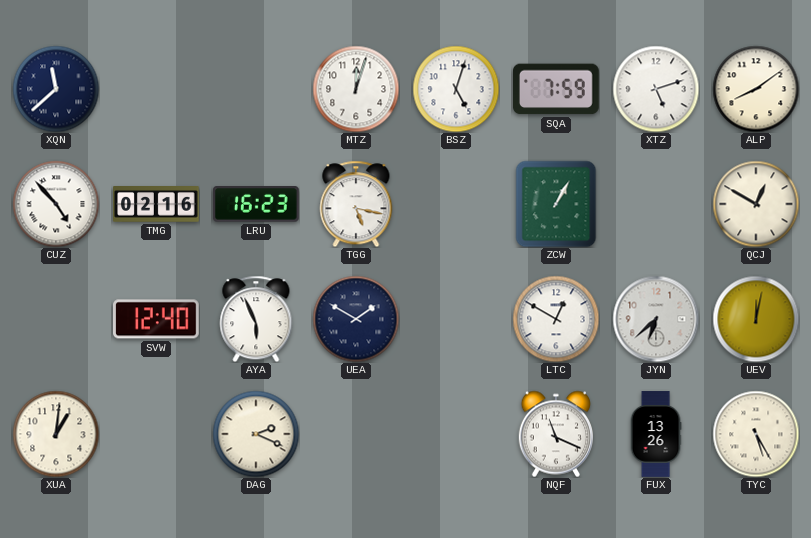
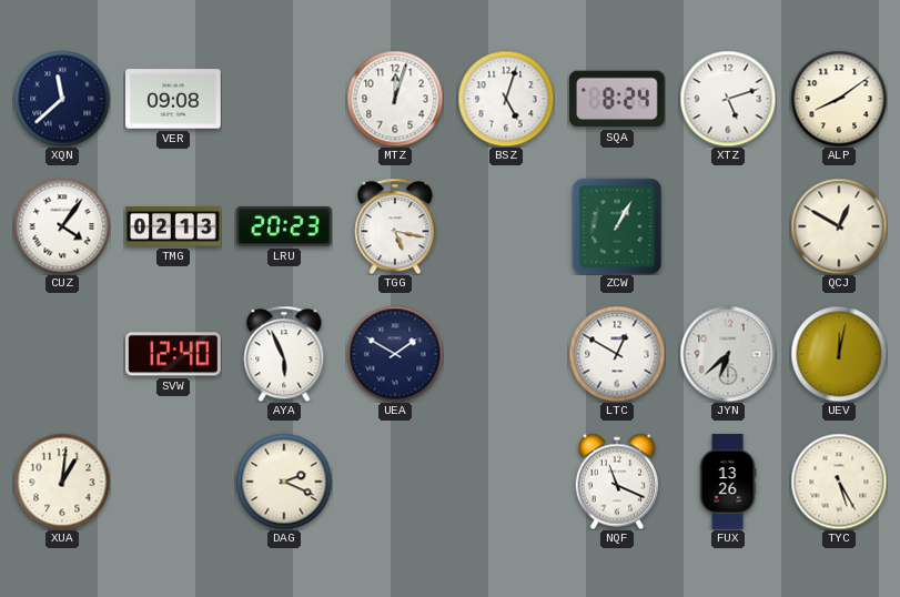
VER: none -> 09:08
SQA: 7:59 -> 8:24
CUZ: 4:53 -> 4:06
TMG: 02:16 -> 02:13
LRU: 16:23 -> 20:23
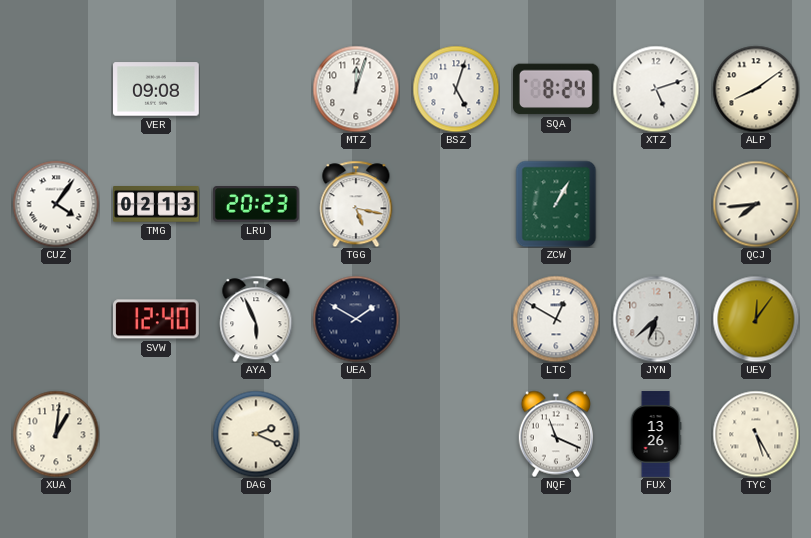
XQN: 11:38 -> none
QCJ: 12:50 -> 7:44
UEV: 12:02 -> 12:06
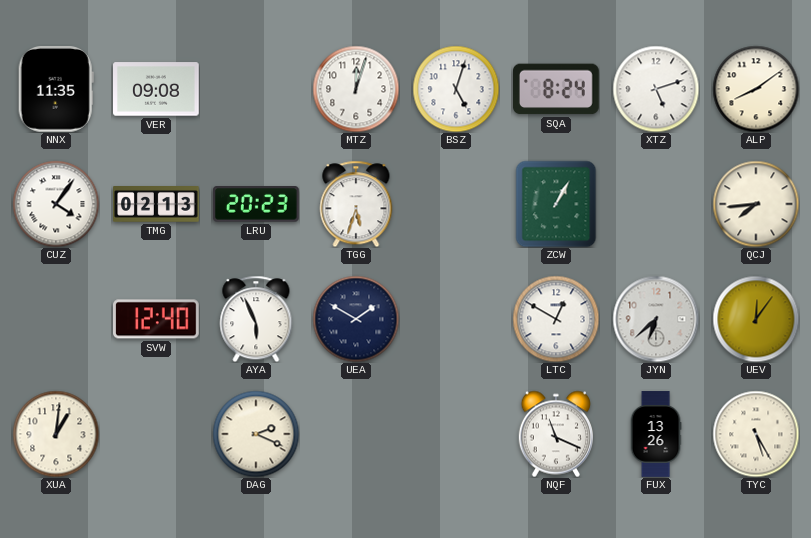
NNX: none -> 11:35
TGG: 5:17 -> 5:33
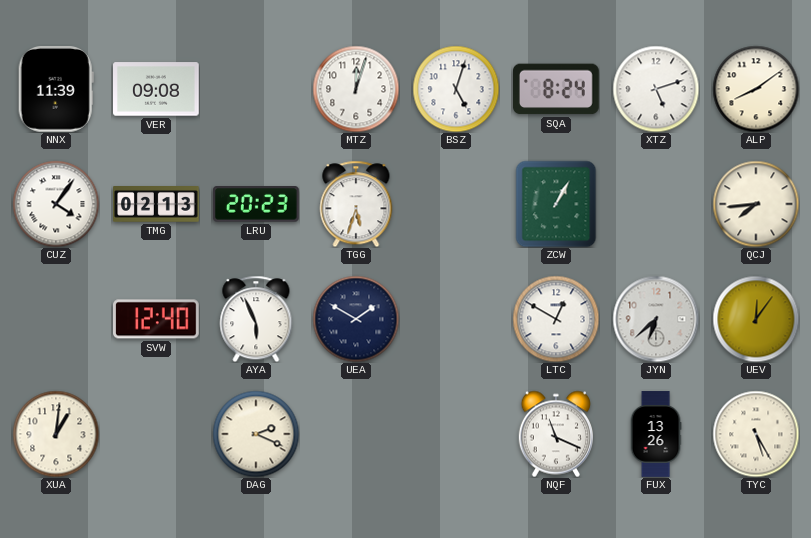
NNX: 11:35 -> 11:39
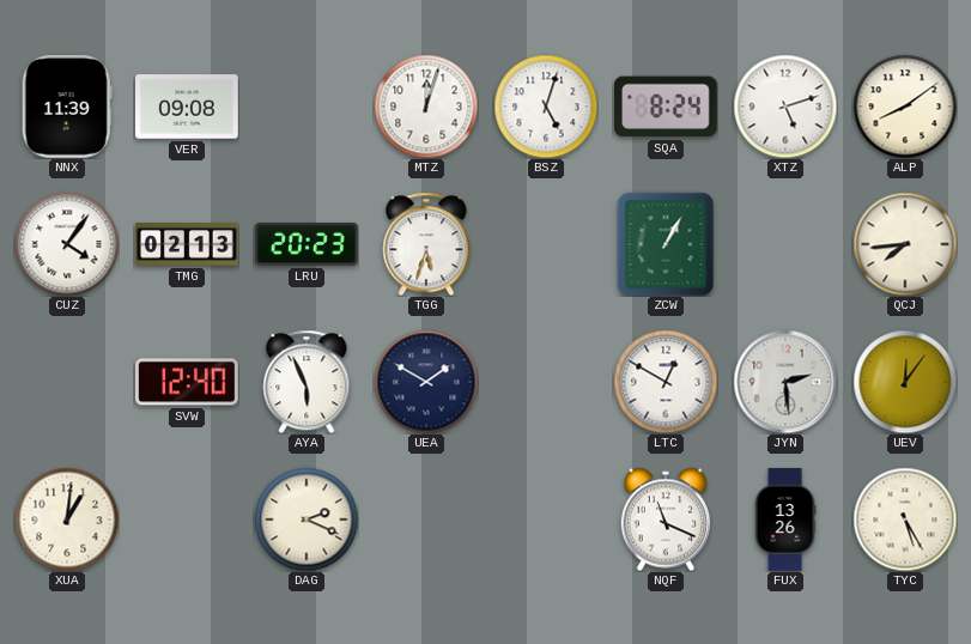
JYN: 6:38 -> 2:29
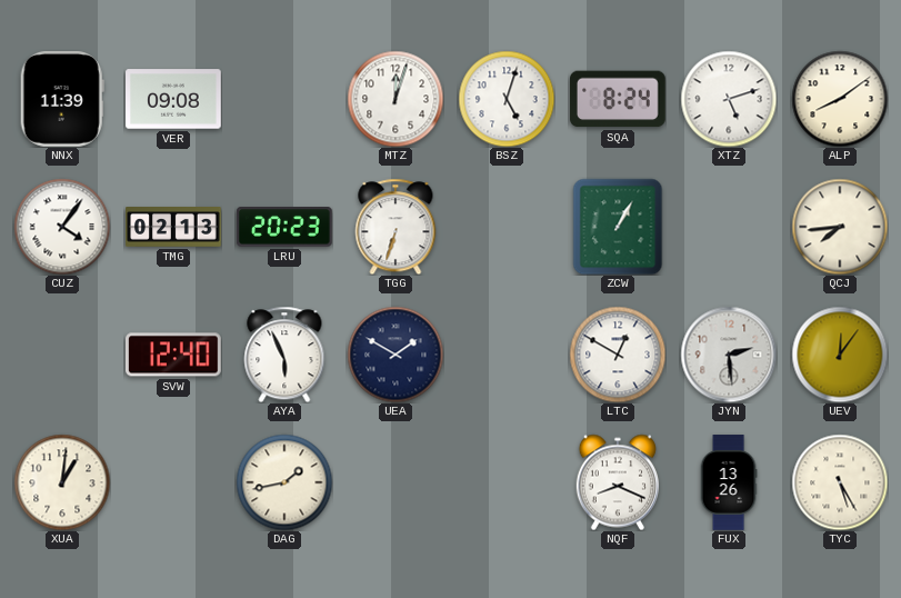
TGG: 5:33 -> 6:33
DAG: 2:19 -> 1:43
NQF: 11:19 -> 8:19
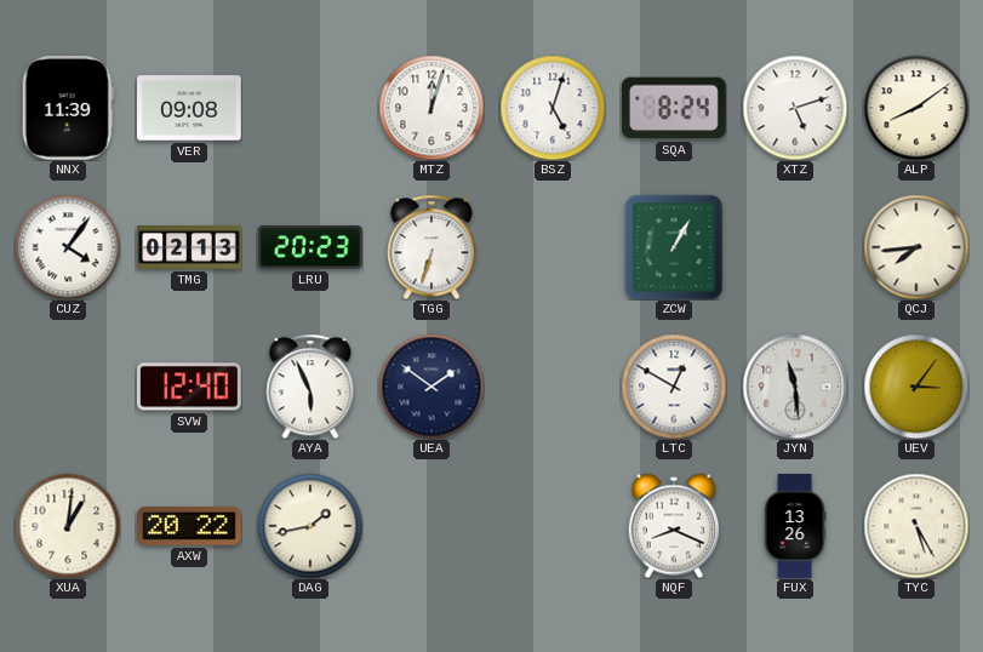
UEA: 1:50 -> 1:51
JYN: 2:29 -> 11:29
UEV: 12:06 -> 3:06
AXW: none -> 20:22
